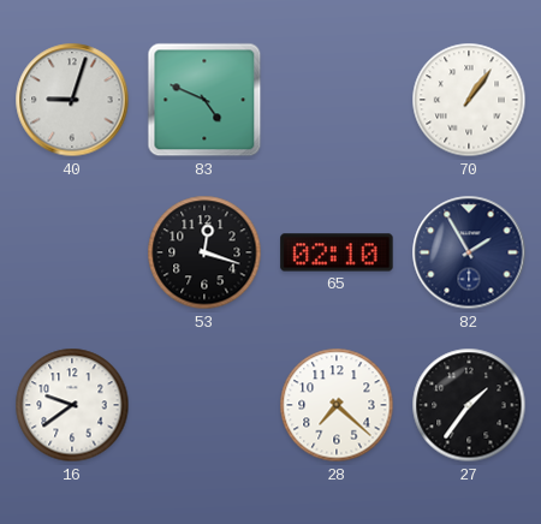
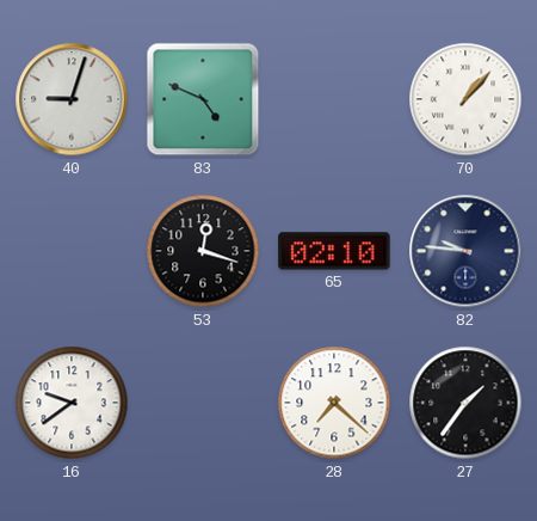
70: 1:06 -> 1:07
82: 1:55 -> 9:46
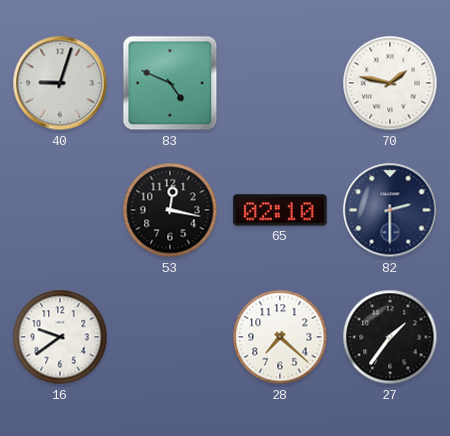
70: 1:07 -> 1:47
53: 12:18 -> 12:17
82: 9:46 -> 2:30
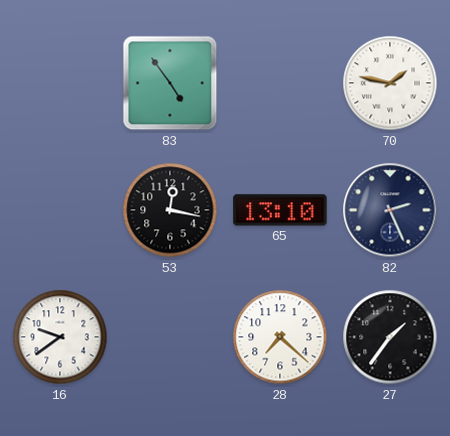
40: 9:03 -> none
83: 4:49 -> 4:54
65: 02:10 -> 13:10
82: 2:30 -> 2:26
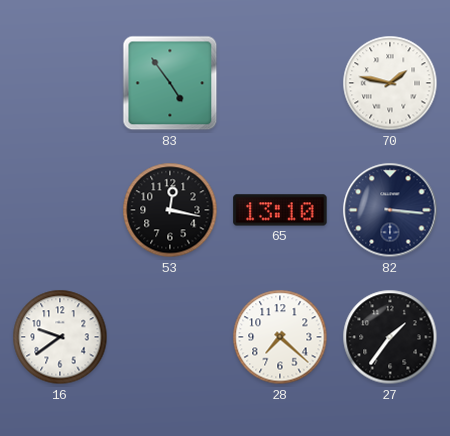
82: 2:26 -> 3:16
